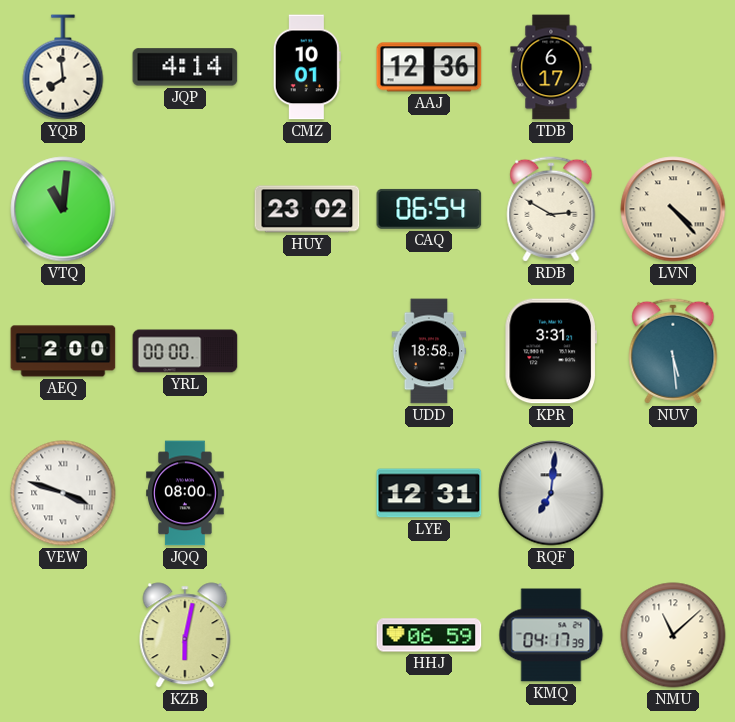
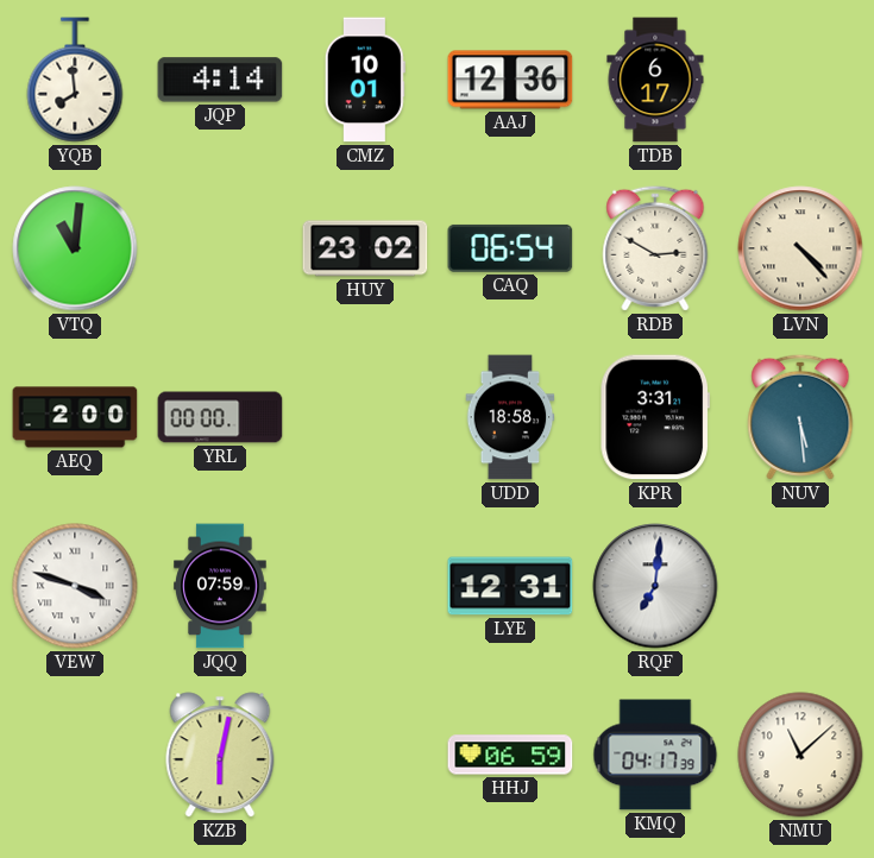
JQQ: 08:00 -> 07:59
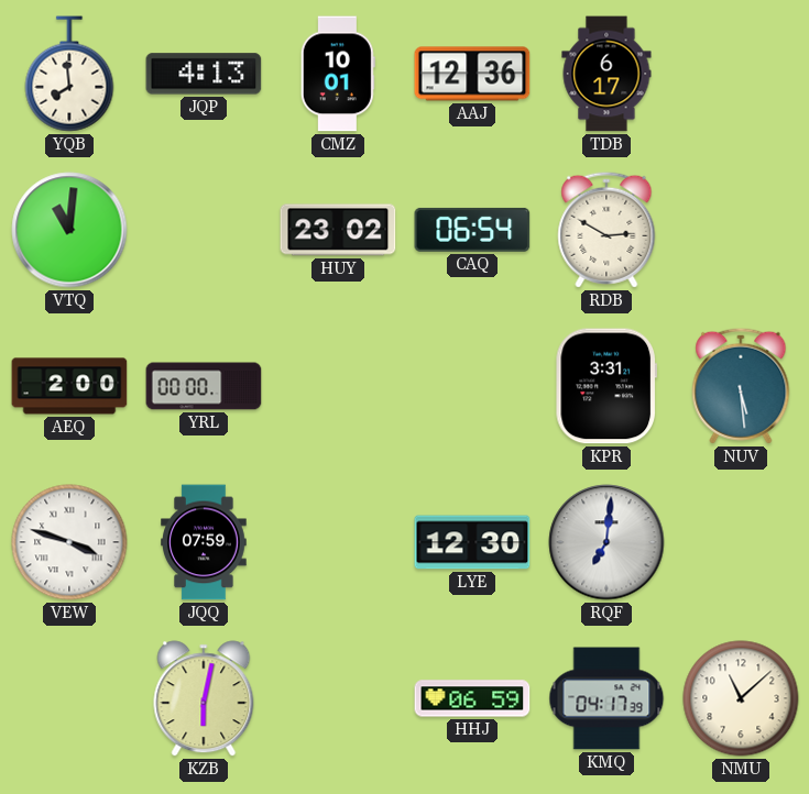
JQP: 4:14 -> 4:13
LVN: 4:23 -> none
UDD: 18:58 -> none
LYE: 12:31 -> 12:30
